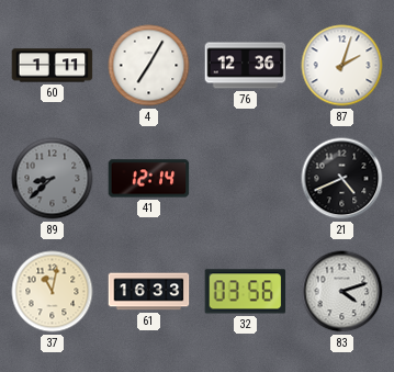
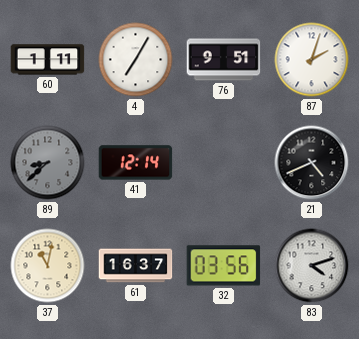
76: 12:36 -> 9:51
61: 16:33 -> 16:37
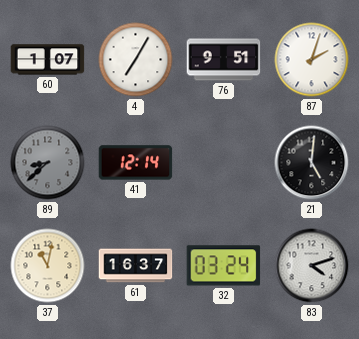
60: 1:11 -> 1:07
21: 4:41 -> 5:01
32: 03:56 -> 03:24
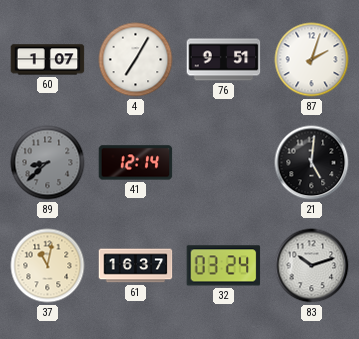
83: 4:12 -> 10:12
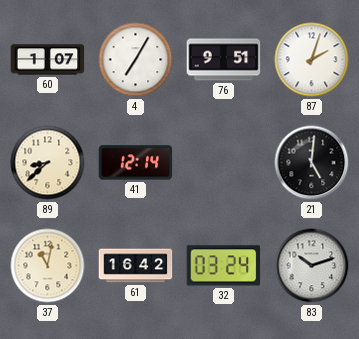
89 dial: grey -> cream
61: 16:37 -> 16:42
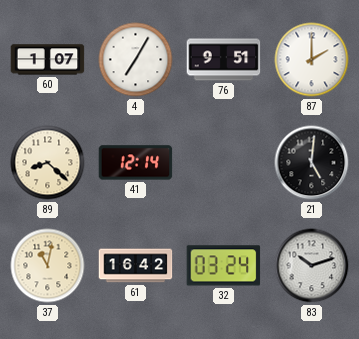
87: 2:03 -> 2:00
89: 8:38 -> 8:22
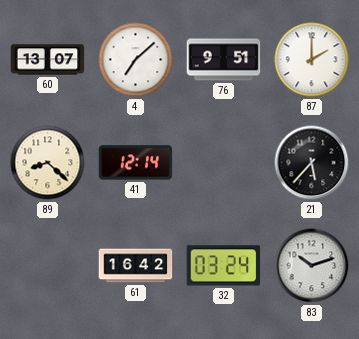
60: 1:07 -> 13:07
4: 7:05 -> 7:08
21: 5:01 -> 5:37
37: 11:02 -> none
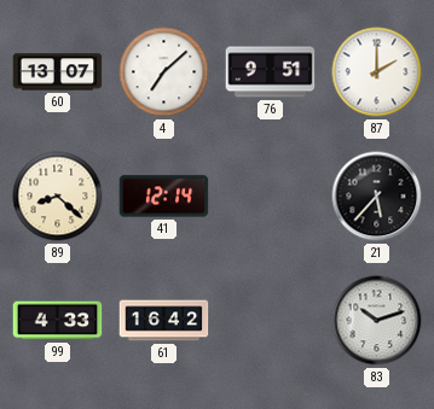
99: none -> 4:33
32: 03:24 -> none
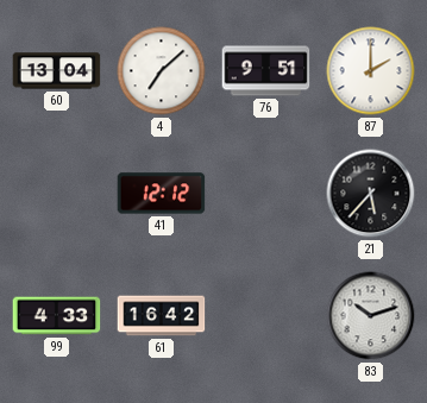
60: 13:07 -> 13:04
89: 8:22 -> none
41: 12:14 -> 12:12
